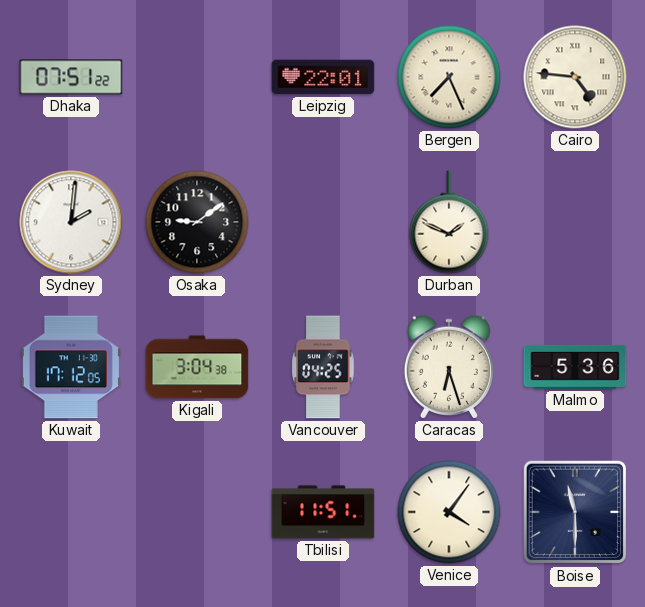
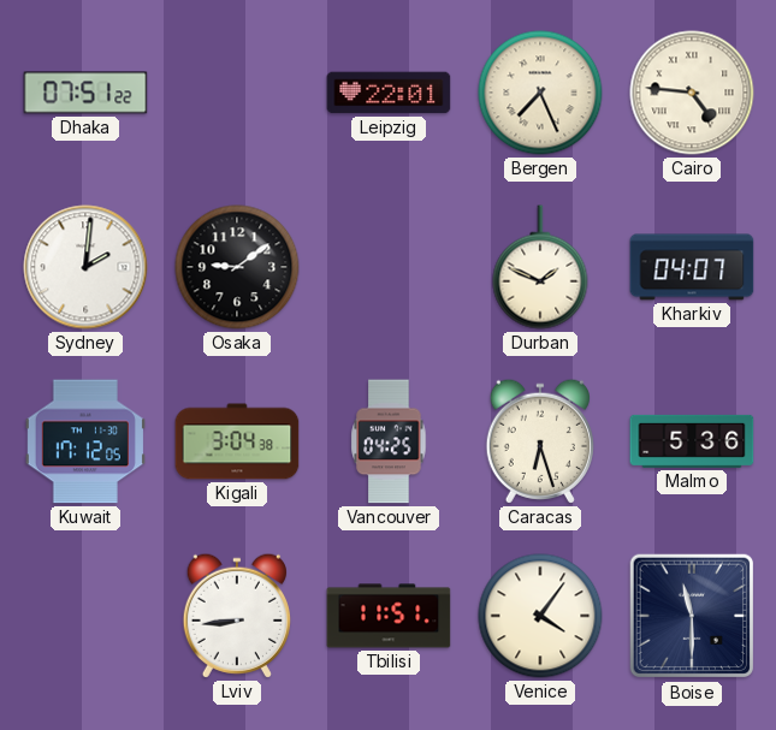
Kharkiv: none -> 04:07
Lviv: none -> 8:44
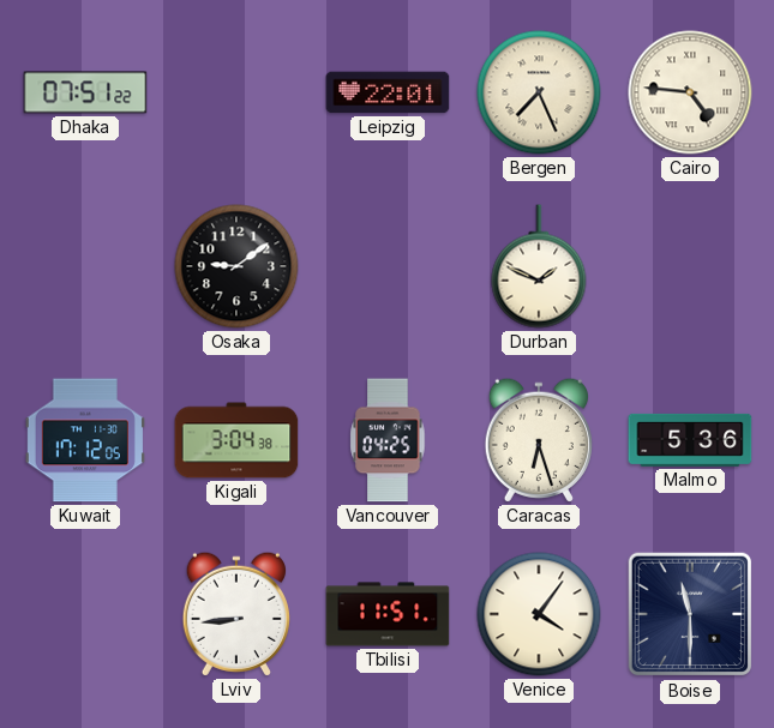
Sydney: 2:01 -> none
Kharkiv: 04:07 -> none
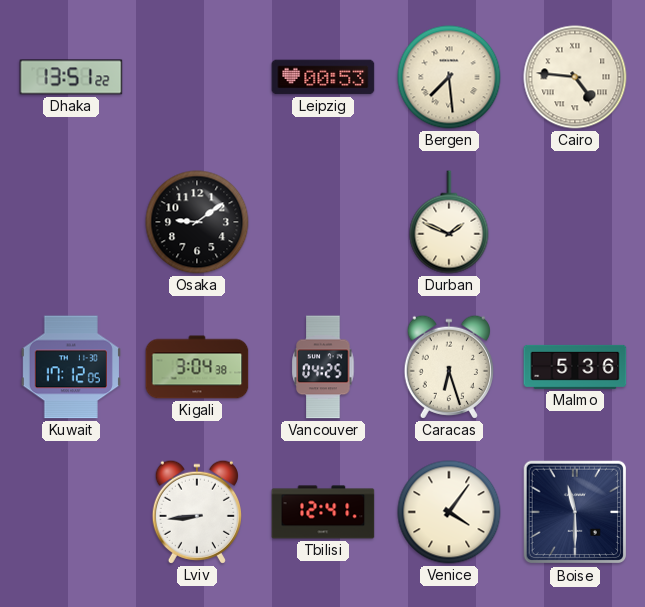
Dhaka: 07:51 -> 13:51
Leipzig: 22:01 -> 00:53
Bergen: 7:26 -> 7:29
Tbilisi: 11:51 -> 12:41
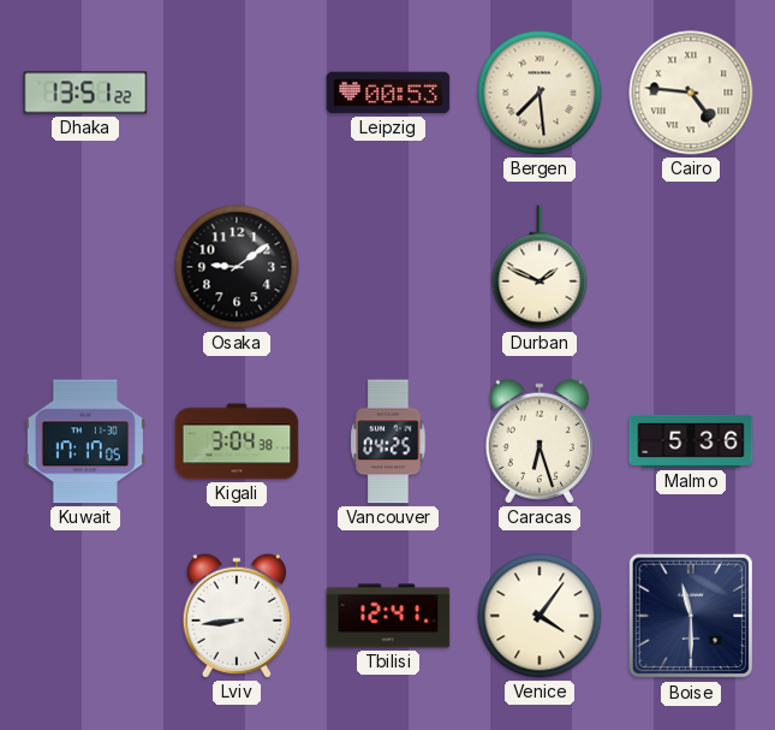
Kuwait: 17:12 -> 17:17
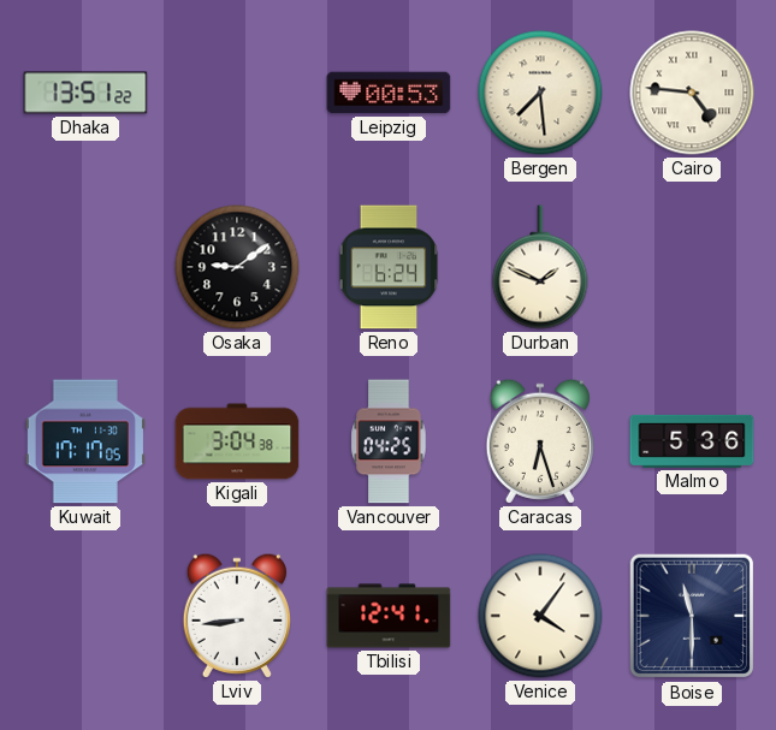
Reno: none -> 6:24
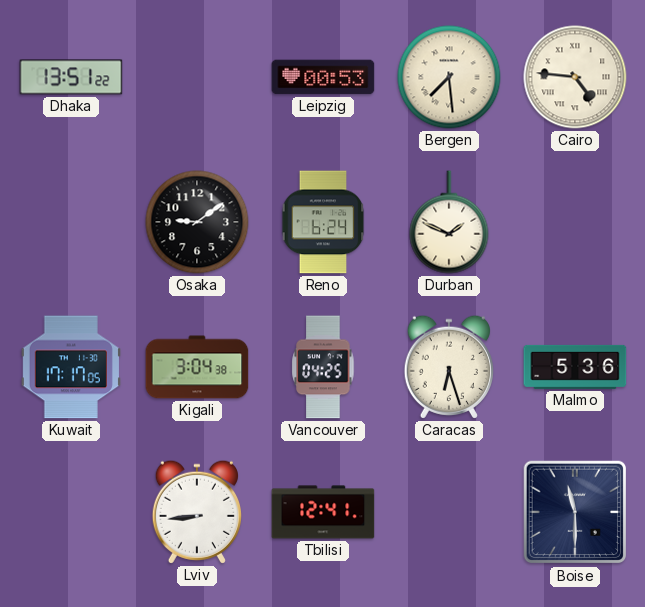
Venice: 4:06 -> none
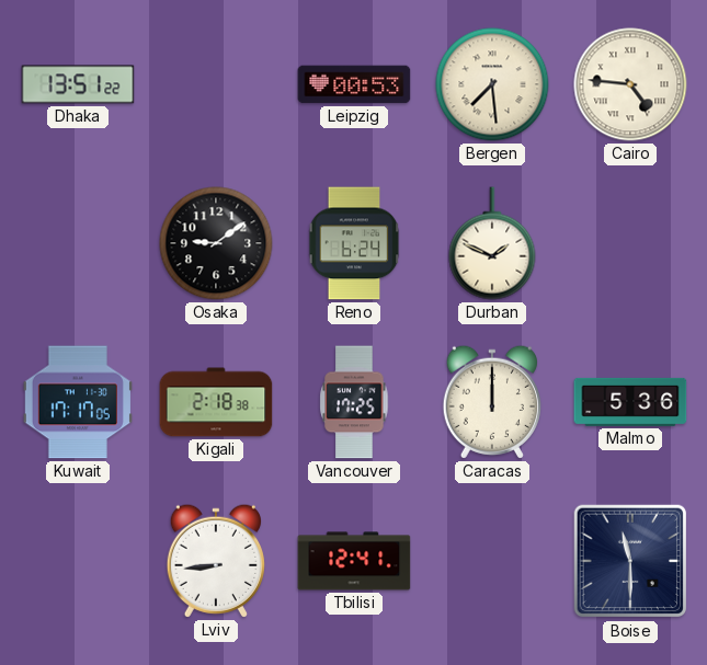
Kigali: 3:04 -> 2:18
Vancouver: 04:25 -> 17:25
Caracas: 6:27 -> 12:00
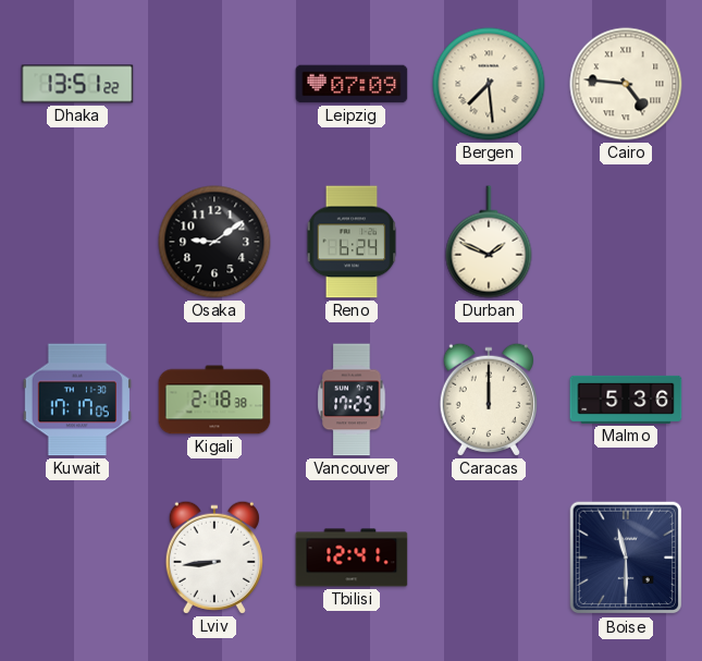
Leipzig: 00:53 -> 07:09
